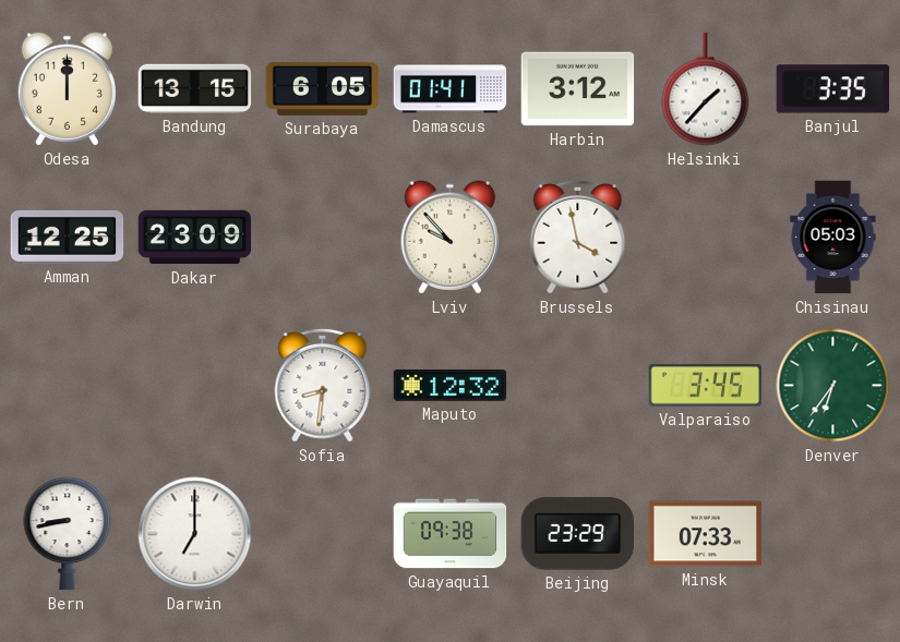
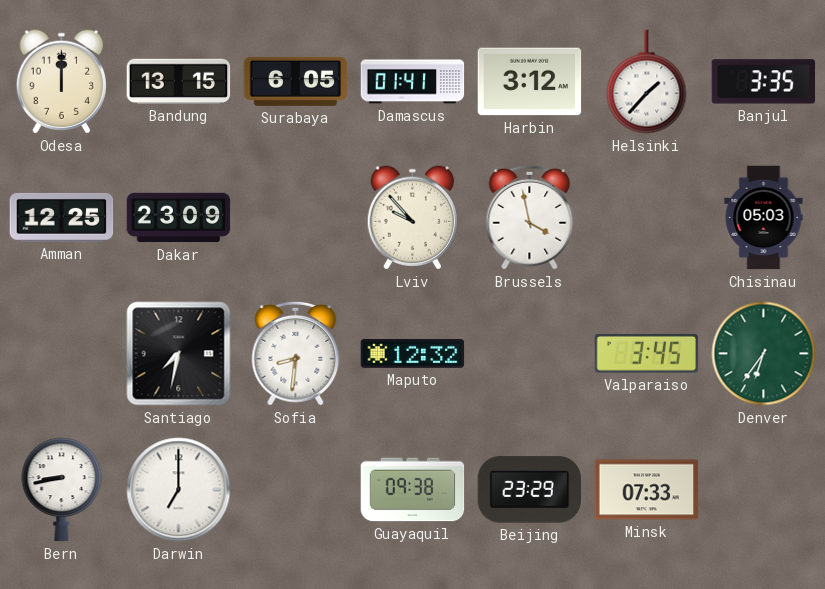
Santiago: none -> 7:32
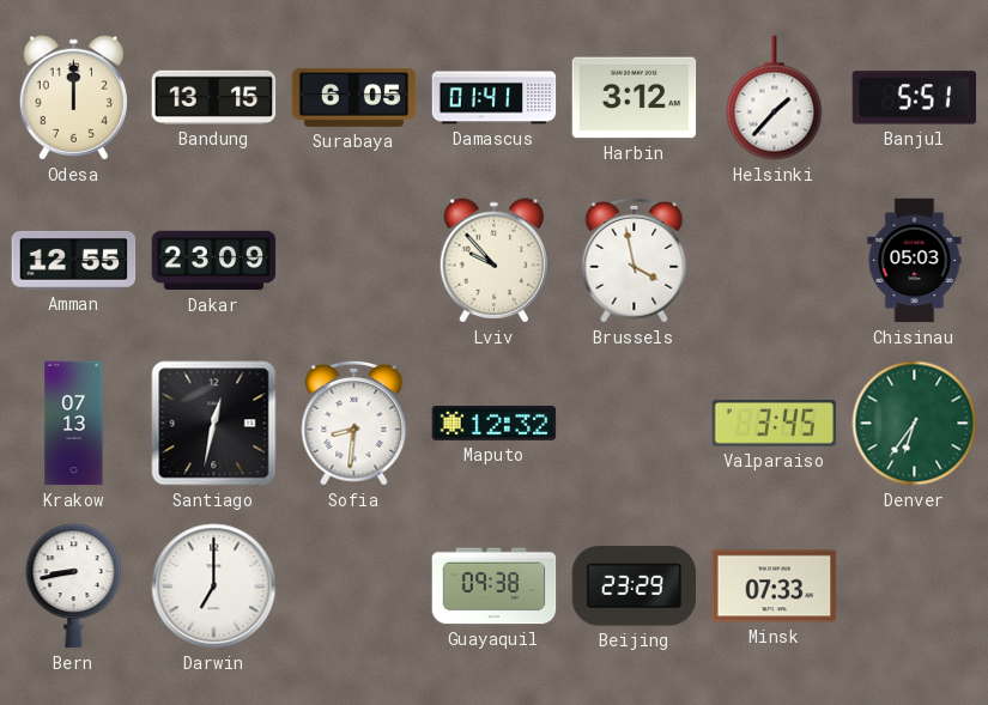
Banjul: 3:35 -> 5:51
Amman: 12:25 -> 12:55
Krakow: none -> 07:13
Santiago: 7:32 -> 12:32
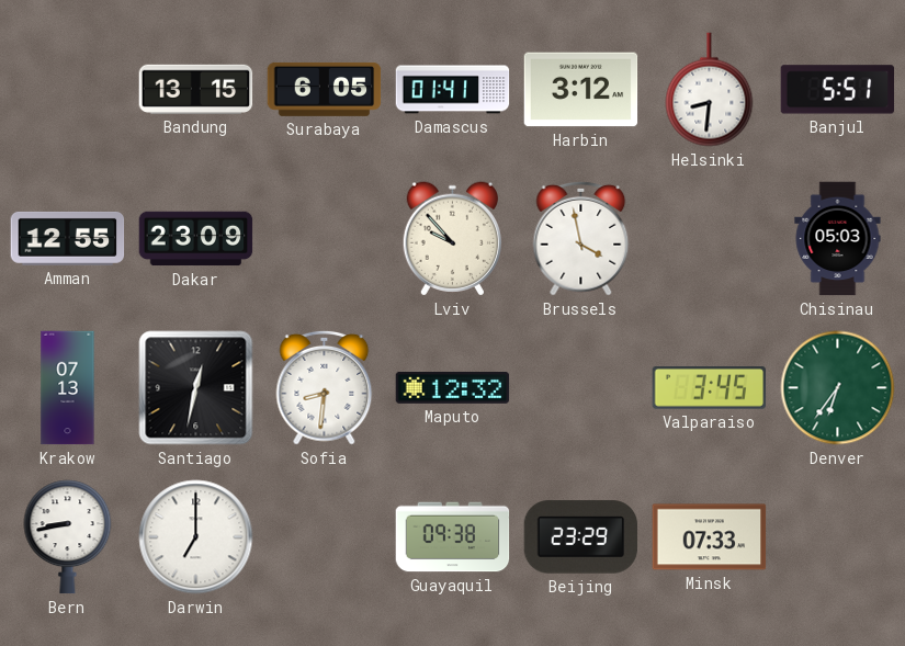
Odesa: 12:00 -> none
Helsinki: 1:37 -> 8:31
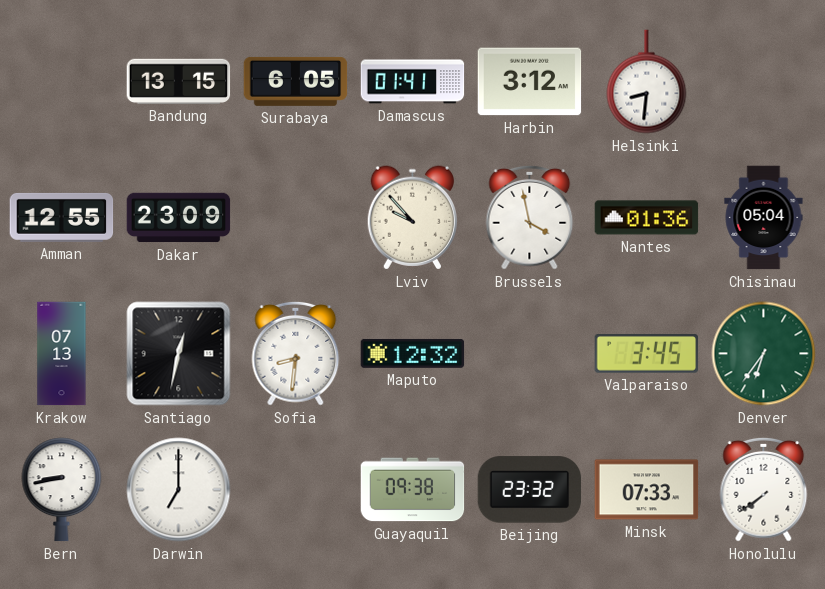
Banjul: 5:51 -> none
Nantes: none -> 01:36
Chisinau: 05:03 -> 05:04
Beijing: 23:29 -> 23:32
Honolulu: none -> 7:39
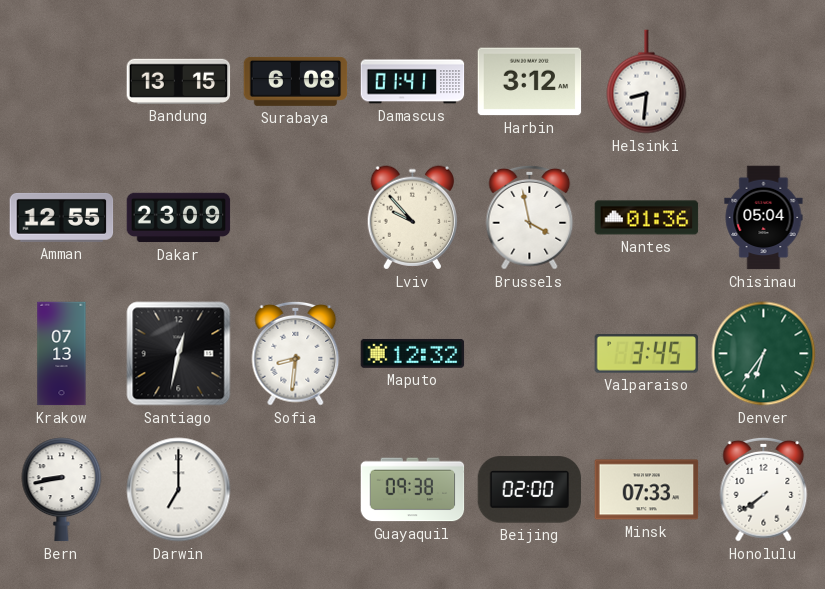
Surabaya: 6:05 -> 6:08
Beijing: 23:32 -> 02:00
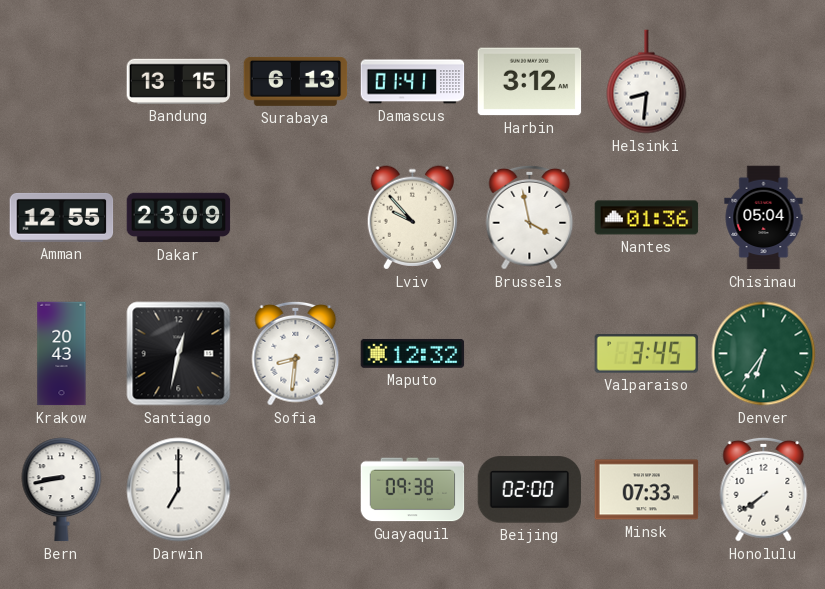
Surabaya: 6:08 -> 6:13
Krakow: 07:13 -> 20:43
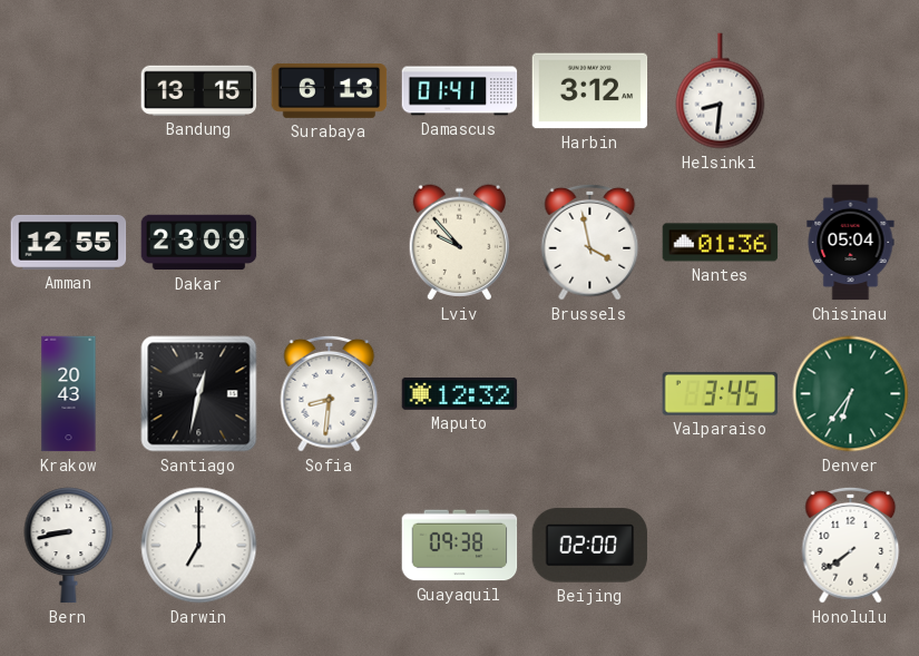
Minsk: 07:33 -> none
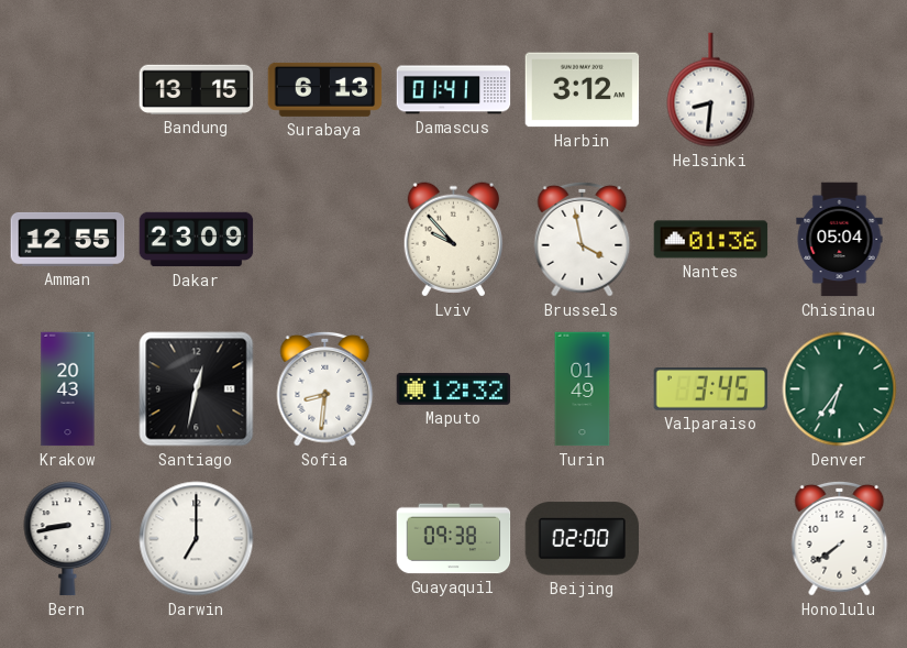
Turin: none -> 01:49
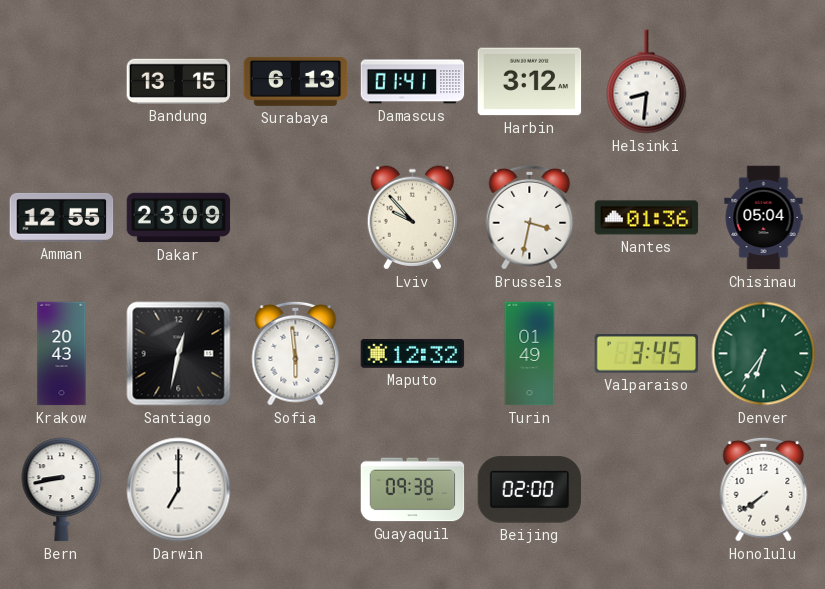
Brussels: 3:58 -> 3:32
Sofia: 8:31 -> 5:59
